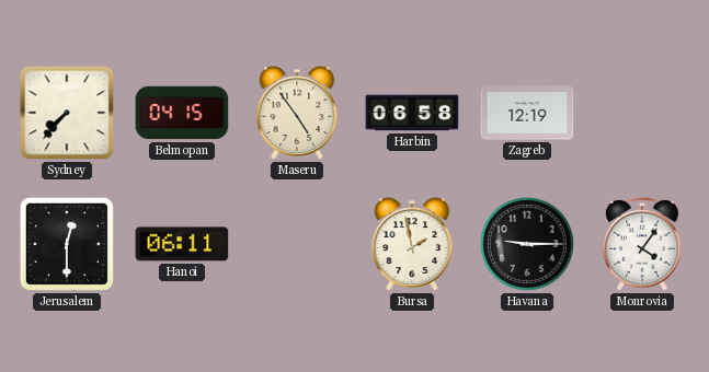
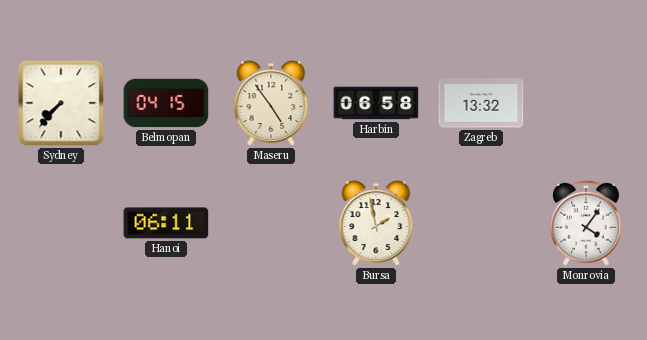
Zagreb: 12:19 -> 13:32
Jerusalem: 12:30 -> none
Havana: 9:15 -> none
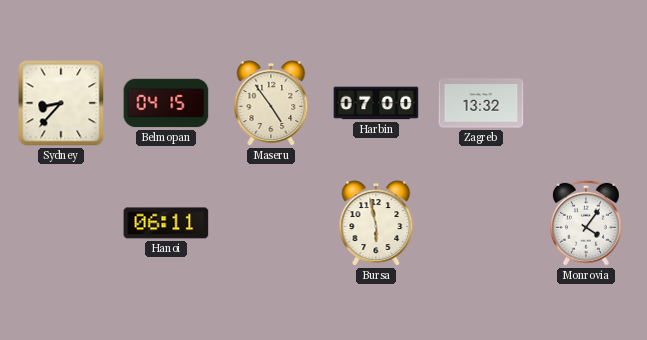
Sydney: 7:37 -> 8:37
Harbin: 06:58 -> 07:00
Bursa: 1:58 -> 5:58
